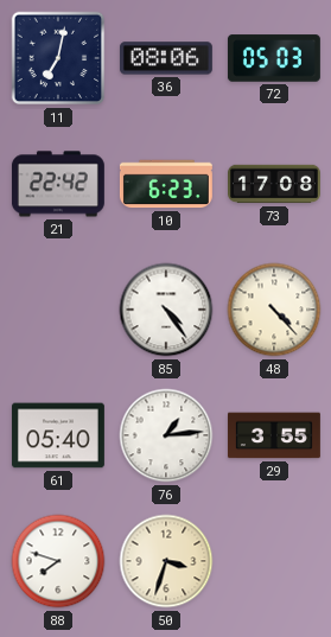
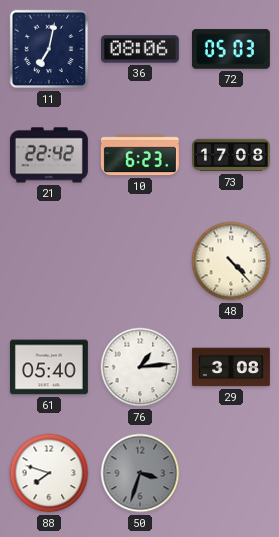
85: 4:24 -> none
29: 3:55 -> 3:08
50 dial: cream -> grey
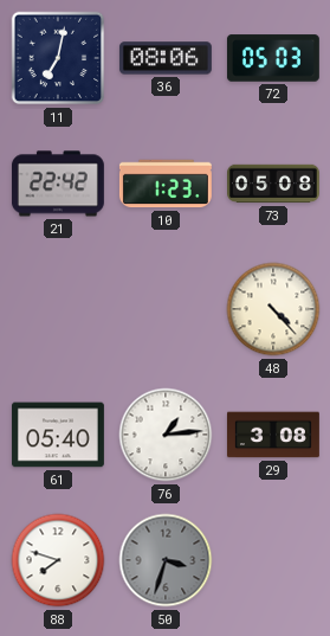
10: 6:23 -> 1:23
73: 17:08 -> 05:08
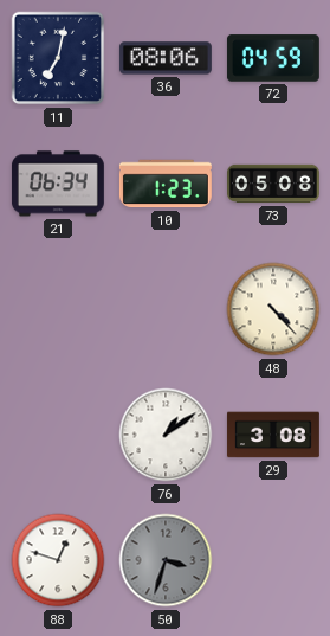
72: 05:03 -> 04:59
21: 22:42 -> 06:34
61: 05:40 -> none
76: 1:14 -> 1:09
88: 7:48 -> 12:48
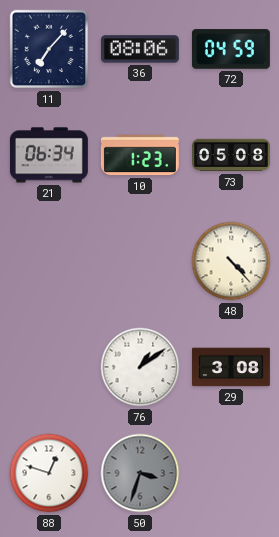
11: 7:02 -> 7:07
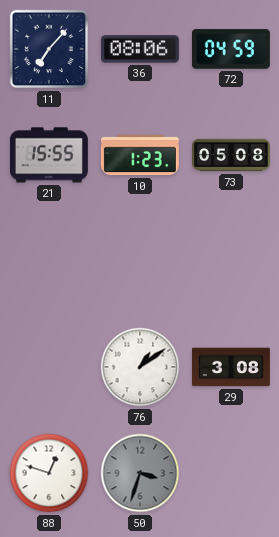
21: 06:34 -> 15:55
48: 4:23 -> none
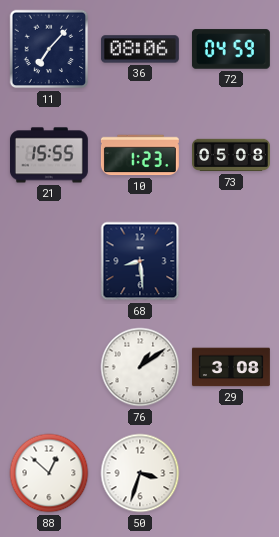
68: none -> 8:29
88: 12:48 -> 12:52
50 dial: grey -> white
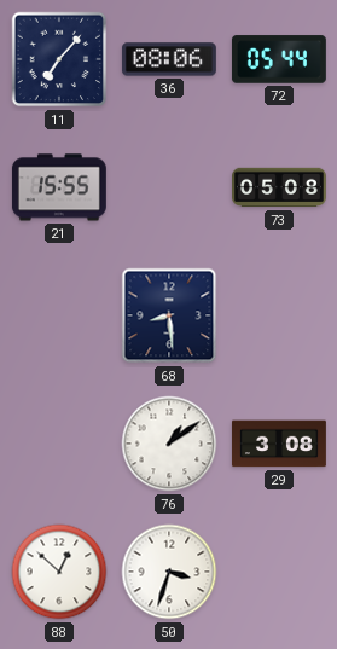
72: 04:59 -> 05:44
10: 1:23 -> none
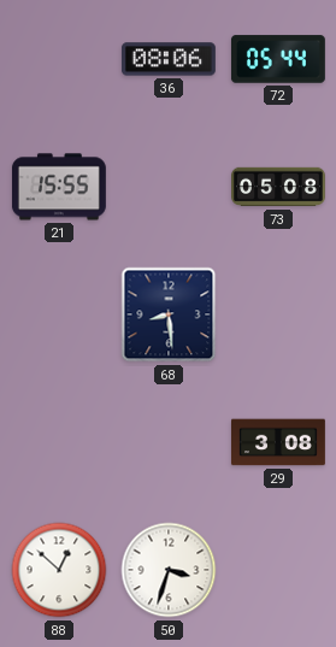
11: 7:07 -> none
76: 1:09 -> none
